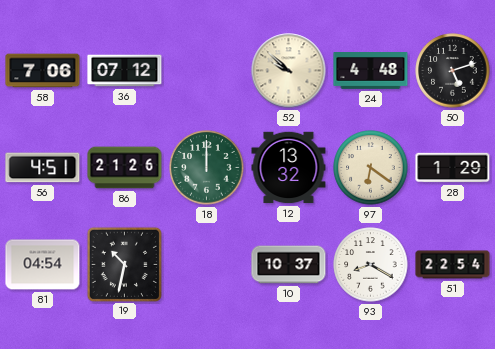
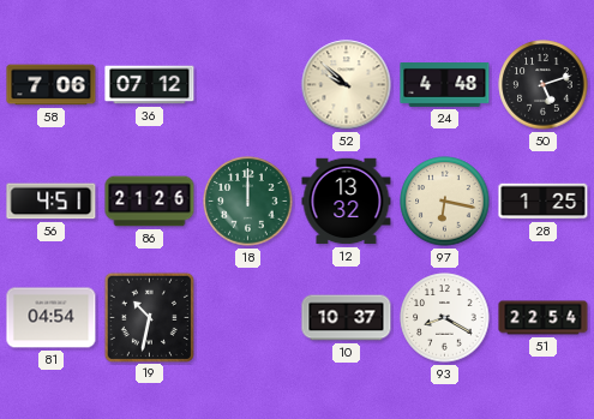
97: 6:21 -> 6:17
28: 1:29 -> 1:25
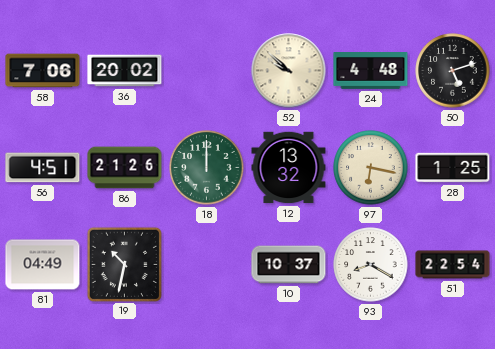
36: 07:12 -> 20:02
81: 04:54 -> 04:49
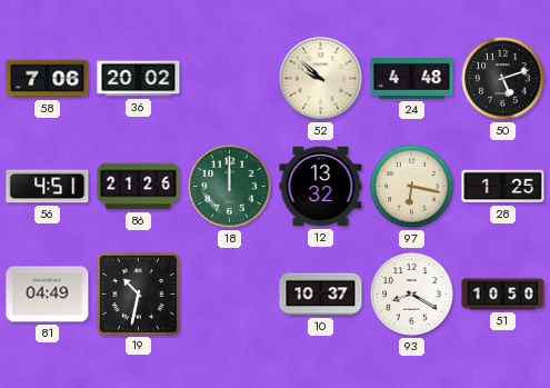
51: 22:54 -> 10:50
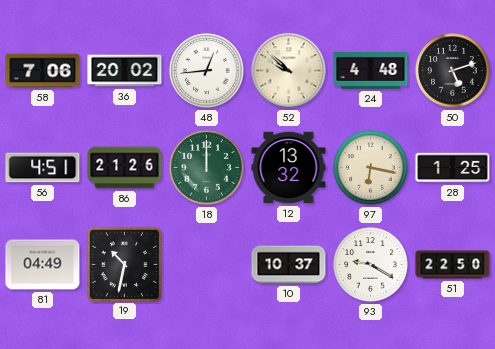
48: none -> 12:44
93: 8:20 -> 9:20
51: 10:50 -> 22:50
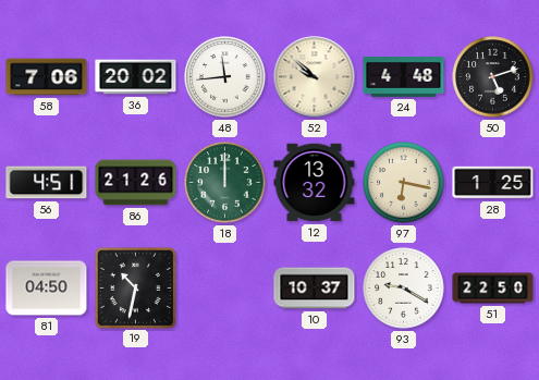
48: 12:44 -> 11:44
81: 04:49 -> 04:50
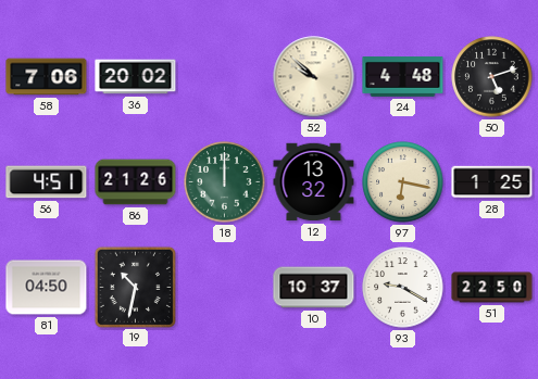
48: 11:44 -> none
